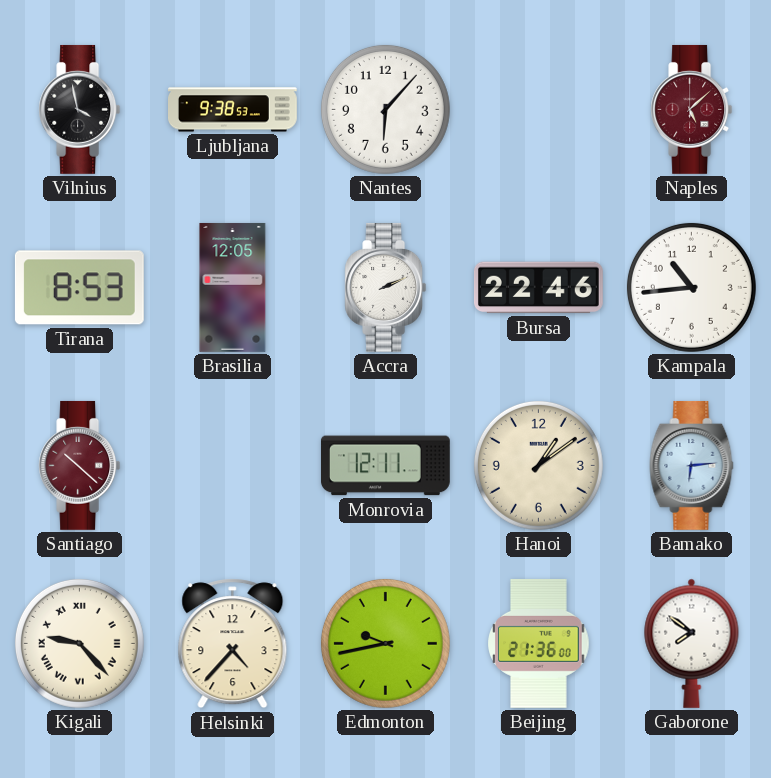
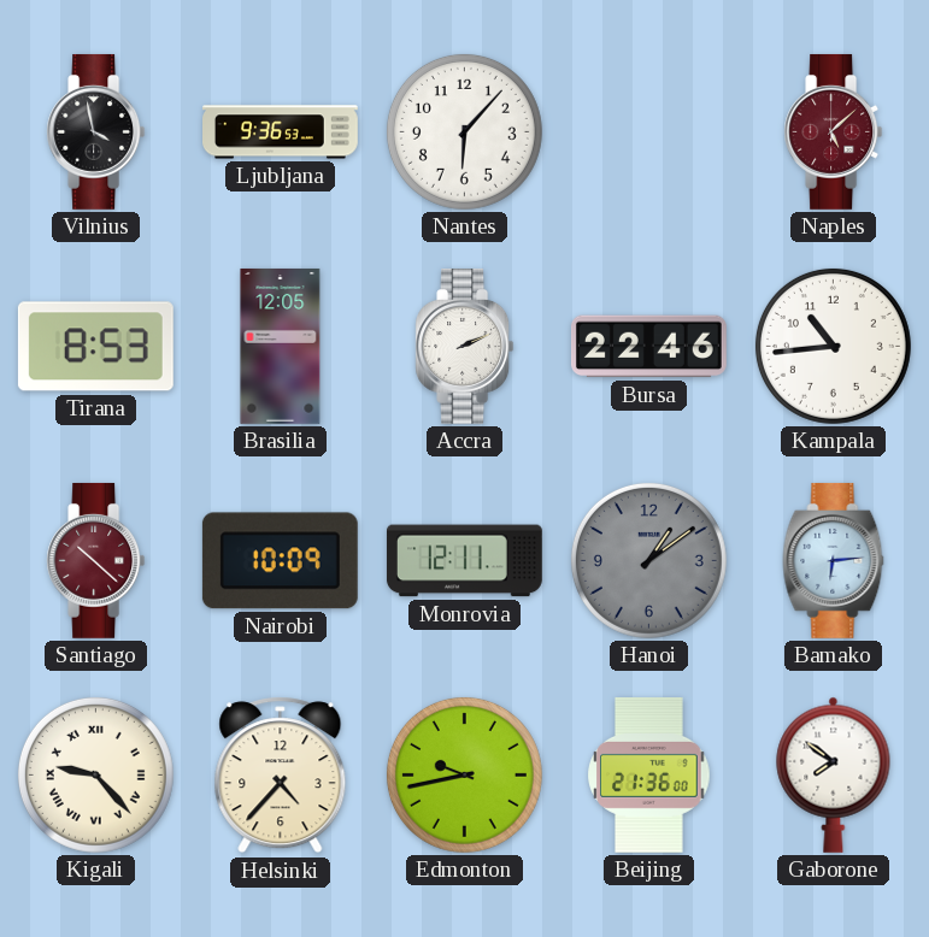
Ljubljana: 9:38 -> 9:36
Nairobi: none -> 10:09
Hanoi dial: cream -> grey
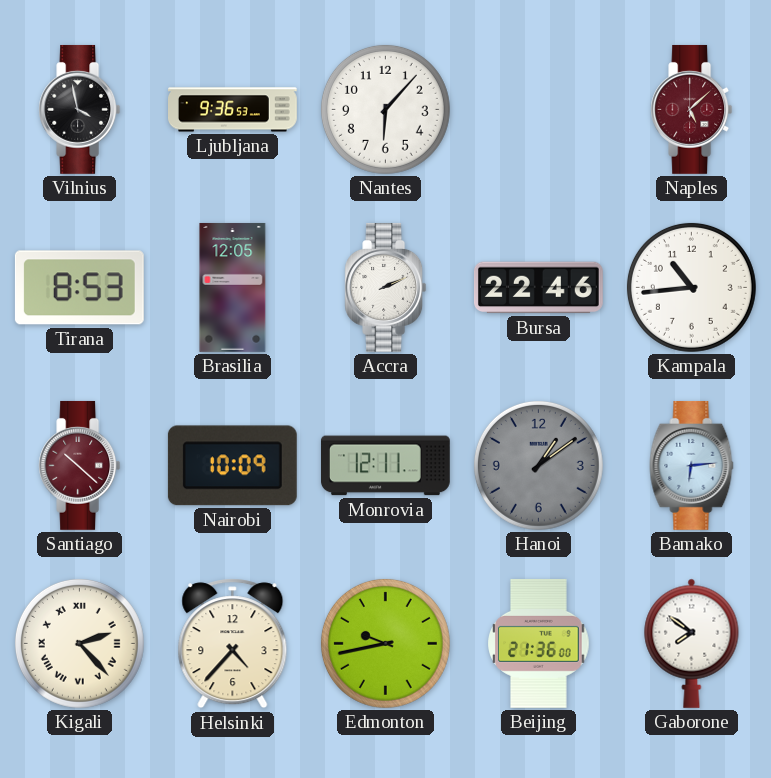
Kigali: 9:23 -> 2:23
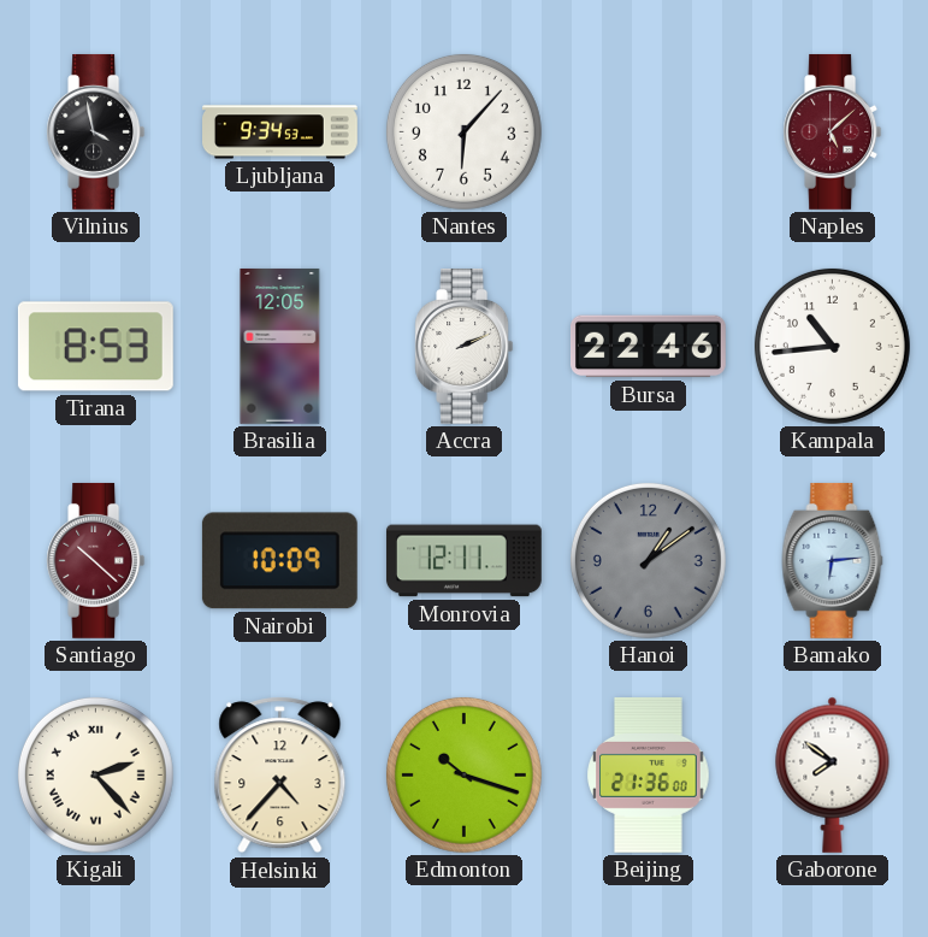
Ljubljana: 9:36 -> 9:34
Edmonton: 9:43 -> 10:18
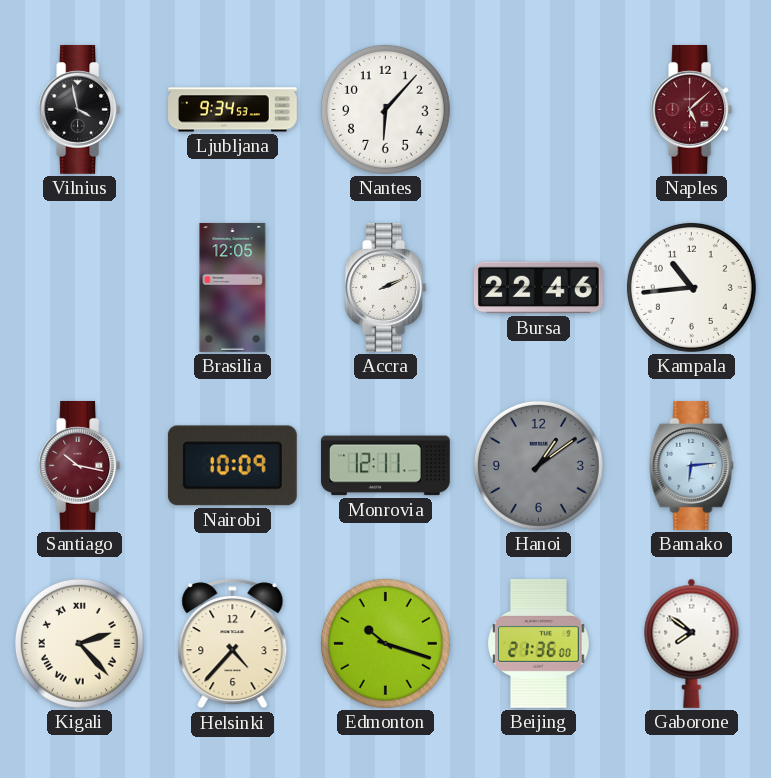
Tirana: 8:53 -> none
Santiago: 10:22 -> 10:17
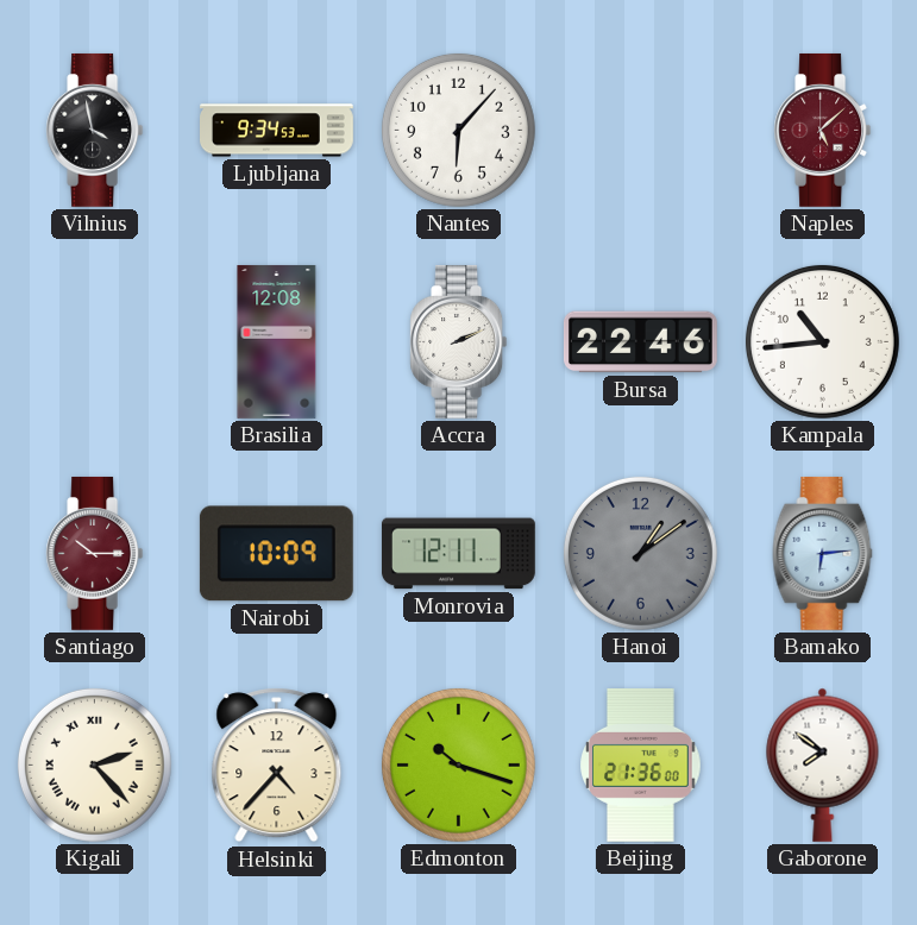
Brasilia: 12:05 -> 12:08
Santiago: 10:17 -> 10:15
